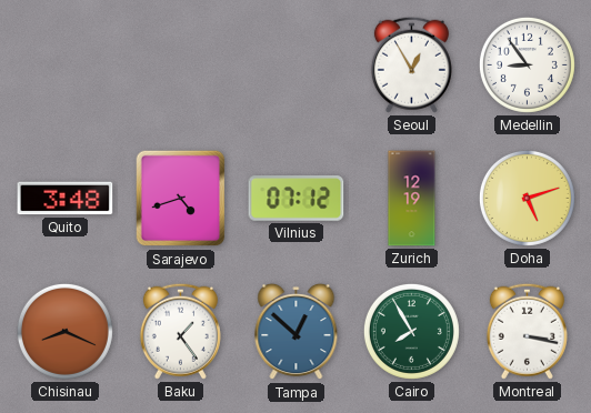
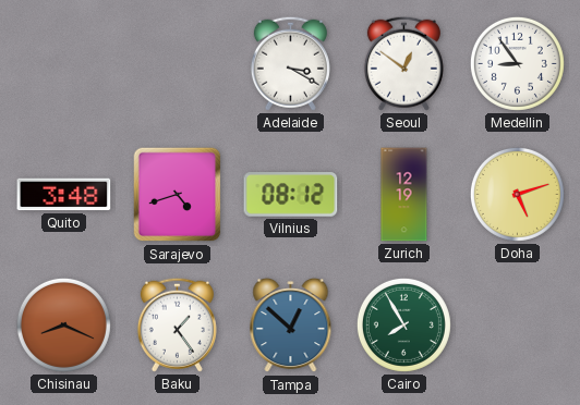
Adelaide: none -> 3:20
Seoul: 12:55 -> 12:51
Vilnius: 07:12 -> 08:12
Montreal: 3:17 -> none
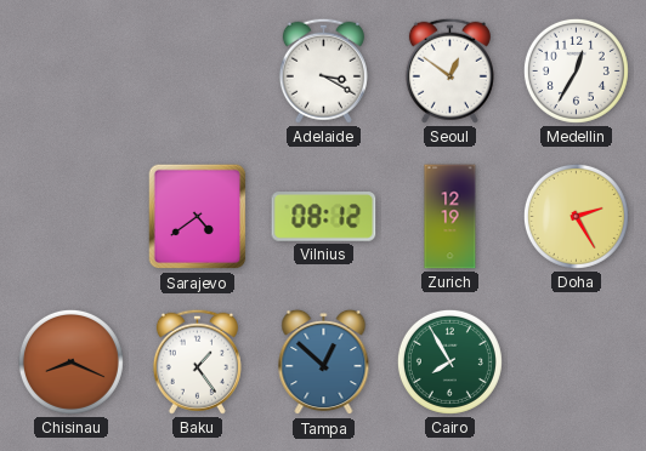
Medellin: 8:54 -> 12:35
Quito: 3:48 -> none
Sarajevo: 4:42 -> 4:39
Doha: 5:12 -> 2:25
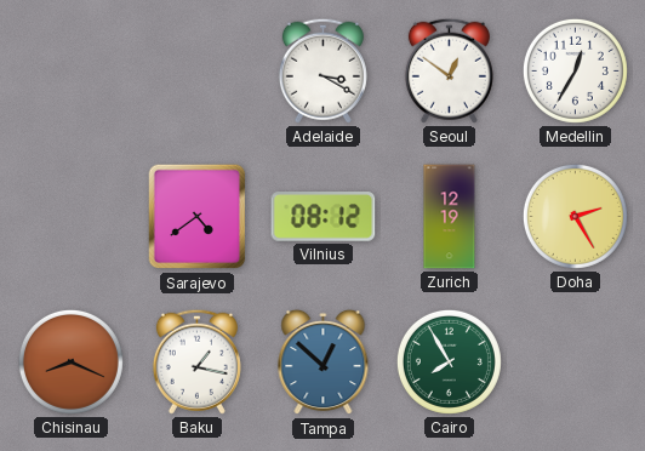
Baku: 1:24 -> 1:17
